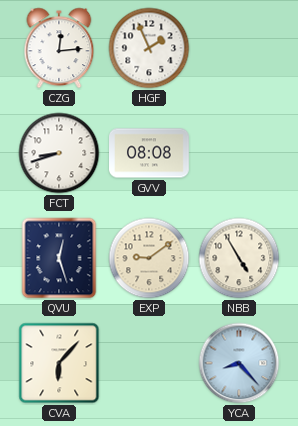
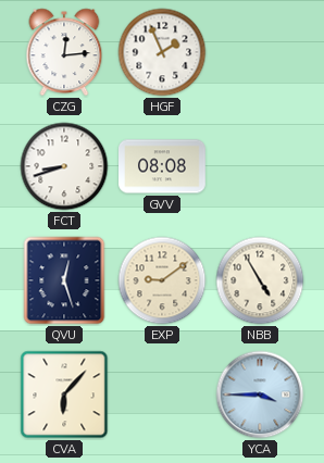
YCA: 8:23 -> 3:45
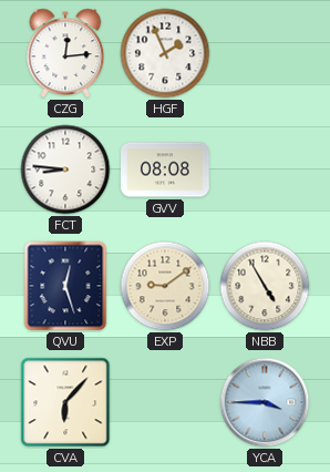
FCT: 8:42 -> 8:46
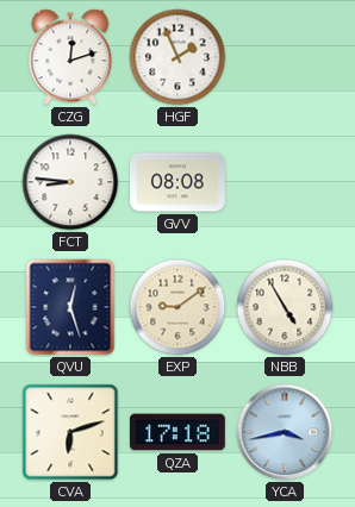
CZG: 12:14 -> 12:12
CVA: 6:07 -> 6:12
QZA: none -> 17:18
YCA: 3:45 -> 3:43
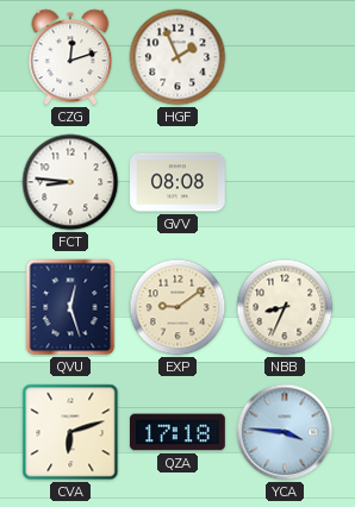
NBB: 4:55 -> 8:34
YCA: 3:43 -> 3:46
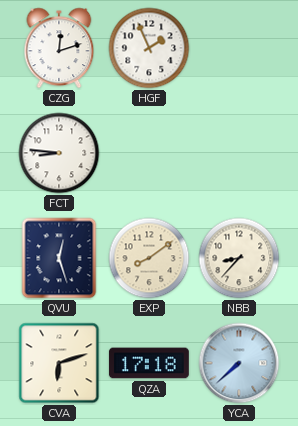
GVV: 08:08 -> none
EXP: 9:09 -> 8:09
NBB: 8:34 -> 8:37
YCA: 3:46 -> 7:38
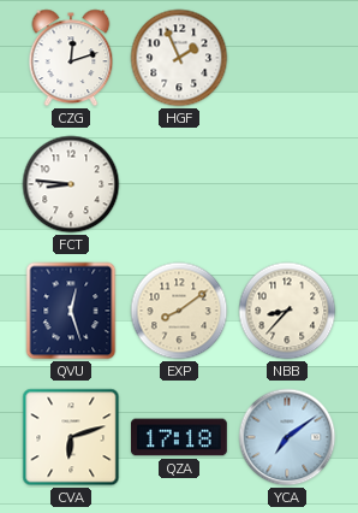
YCA: 7:38 -> 7:09
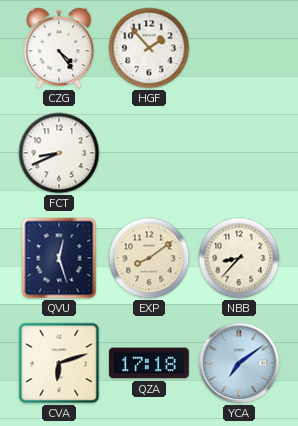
CZG: 12:12 -> 4:24
HGF: 1:56 -> 1:53
FCT: 8:46 -> 8:41
